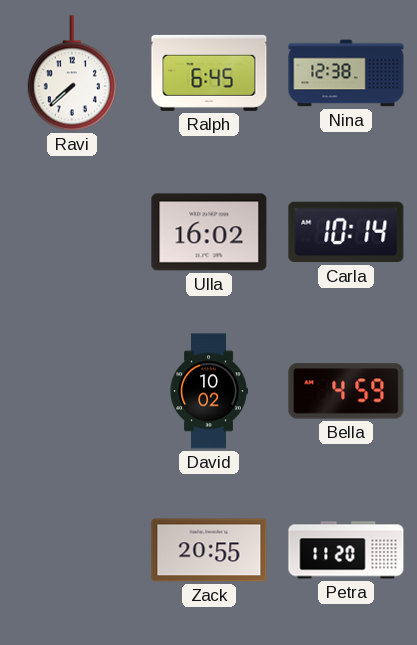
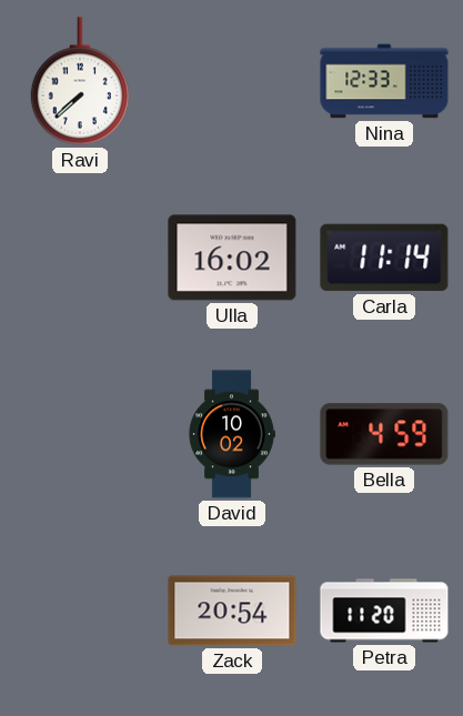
Ralph: 6:45 -> none
Nina: 12:38 -> 12:33
Carla: 10:14 -> 11:14
Zack: 20:55 -> 20:54
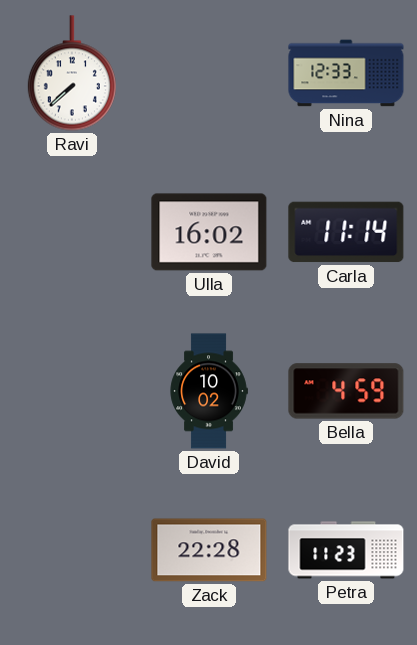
Zack: 20:54 -> 22:28
Petra: 11:20 -> 11:23
